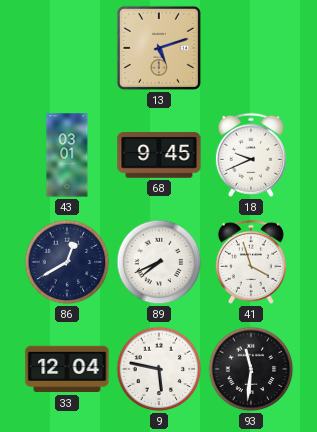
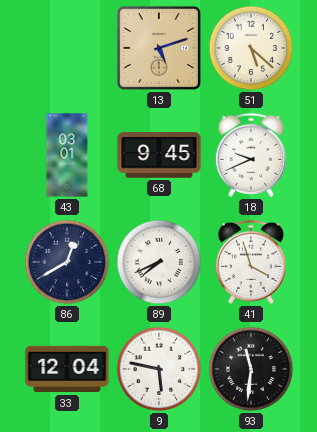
51: none -> 5:22
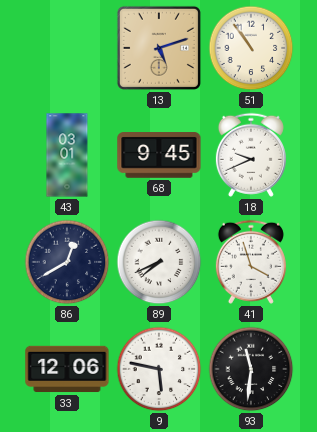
51: 5:22 -> 10:54
33: 12:04 -> 12:06
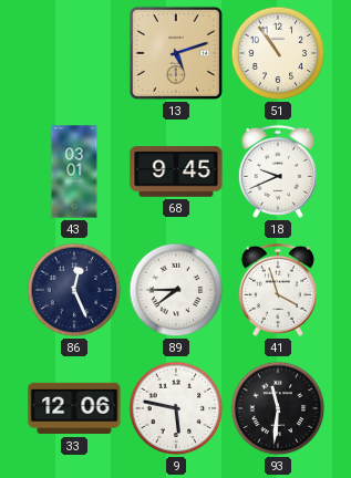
86: 12:40 -> 12:26
89: 7:41 -> 7:45
